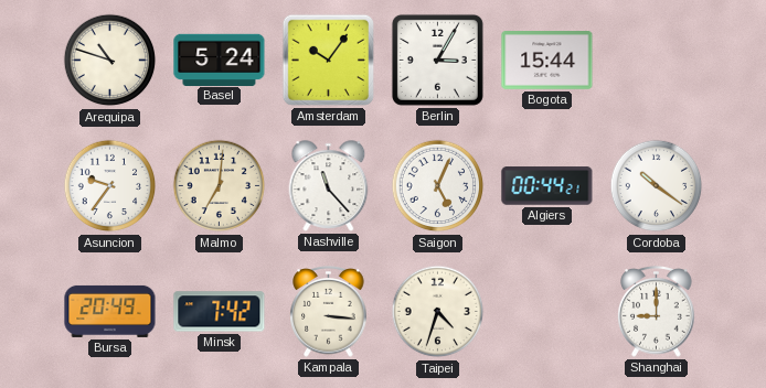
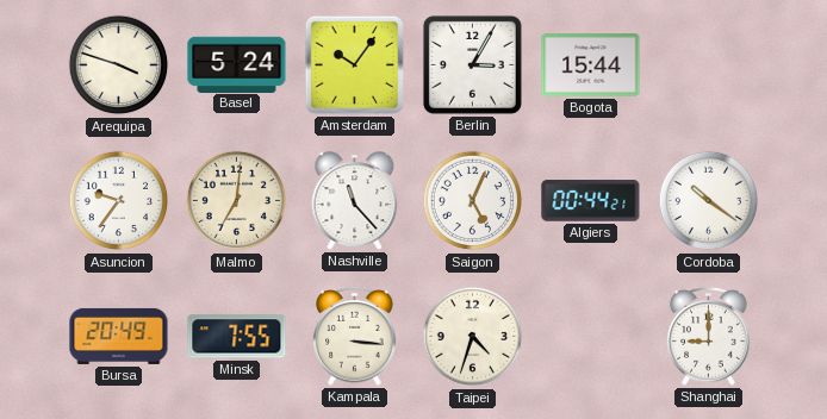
Arequipa: 10:48 -> 3:48
Minsk: 7:42 -> 7:55
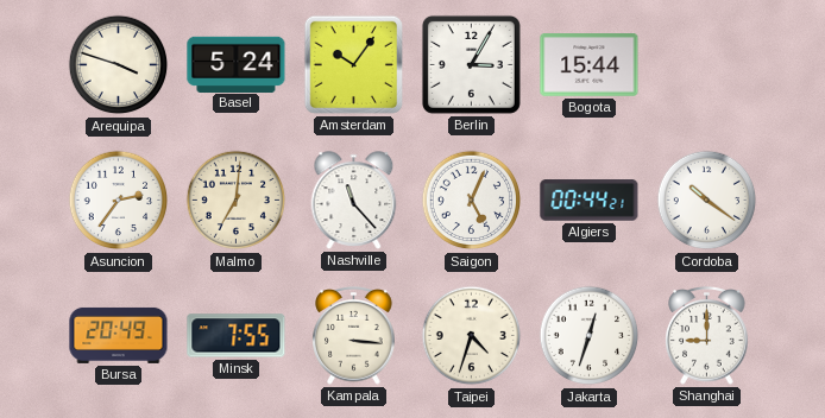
Asuncion: 9:36 -> 2:36
Jakarta: none -> 12:33
